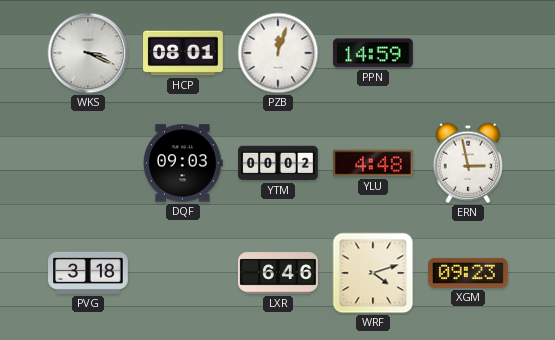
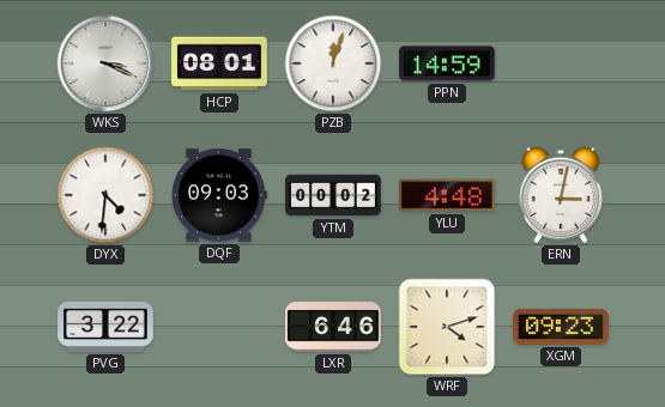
DYX: none -> 4:31
ERN: 2:58 -> 3:02
PVG: 3:18 -> 3:22
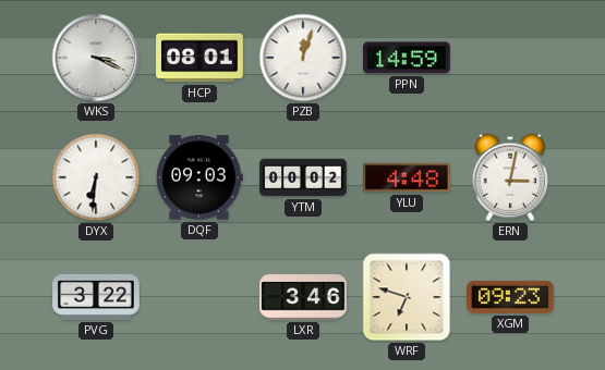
DYX: 4:31 -> 6:31
LXR: 6:46 -> 3:46
WRF: 4:12 -> 6:48
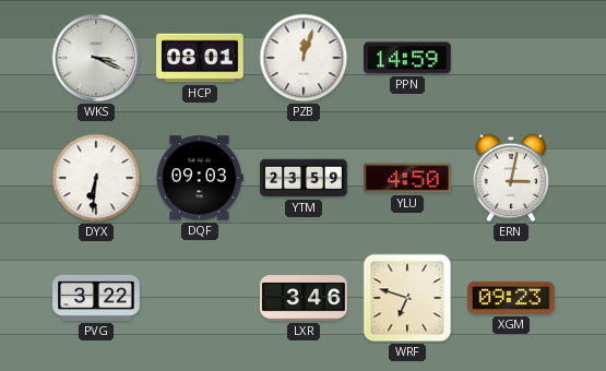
YTM: 00:02 -> 23:59
YLU: 4:48 -> 4:50
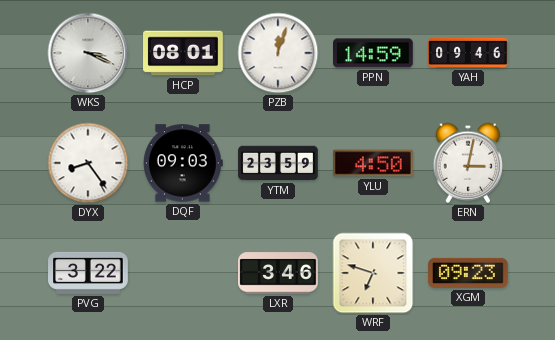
YAH: none -> 09:46
DYX: 6:31 -> 8:24
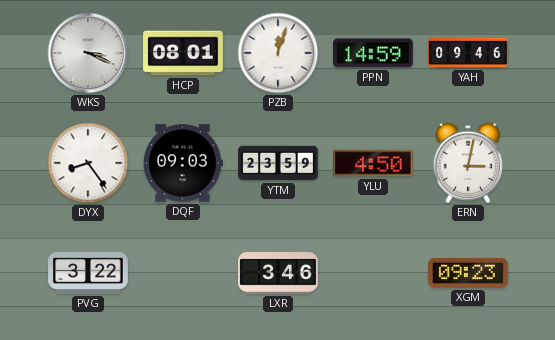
WRF: 6:48 -> none
